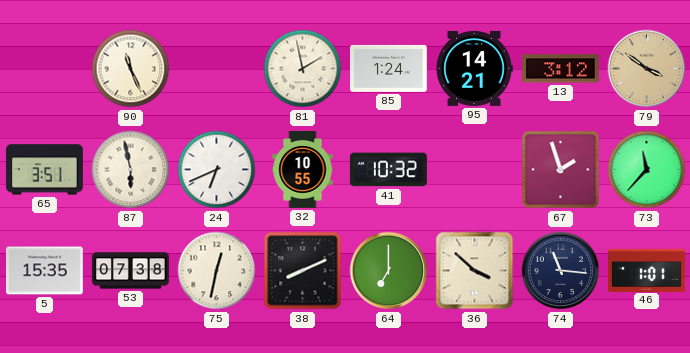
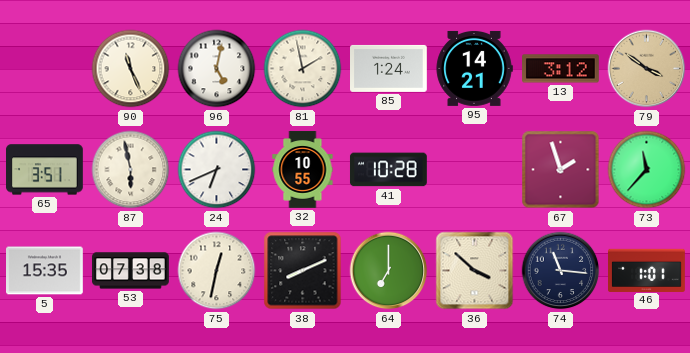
96: none -> 5:02
41: 10:32 -> 10:28
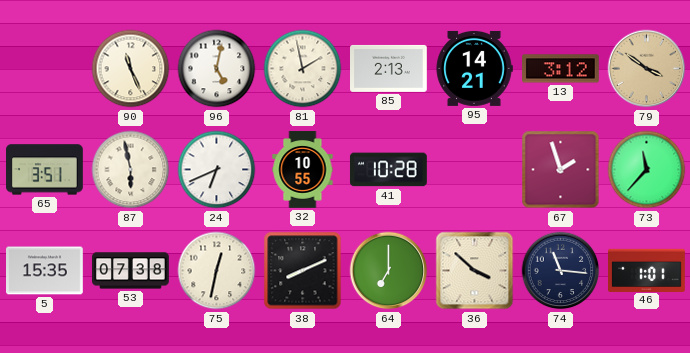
85: 1:24 -> 2:13
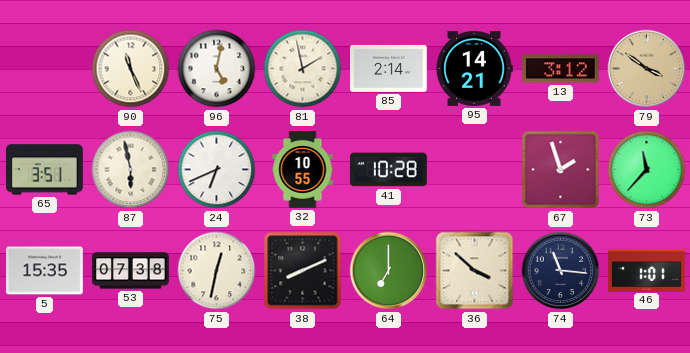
85: 2:13 -> 2:14
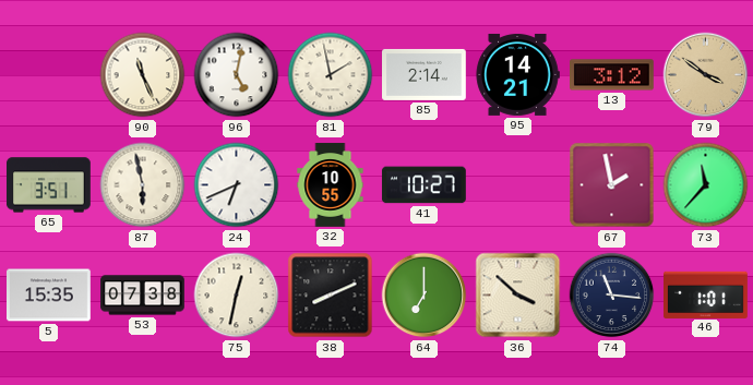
41: 10:28 -> 10:27
67: 1:57 -> 1:58
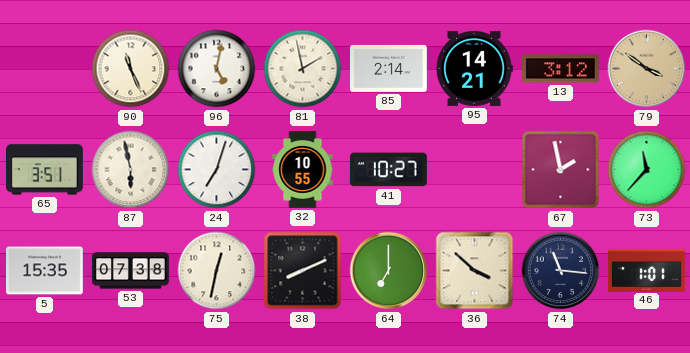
24: 6:41 -> 7:03
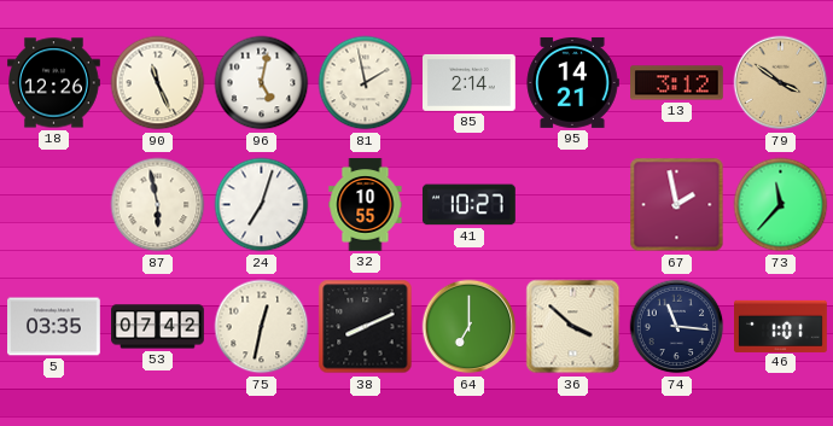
18: none -> 12:26
65: 3:51 -> none
5: 15:35 -> 03:35
53: 07:38 -> 07:42
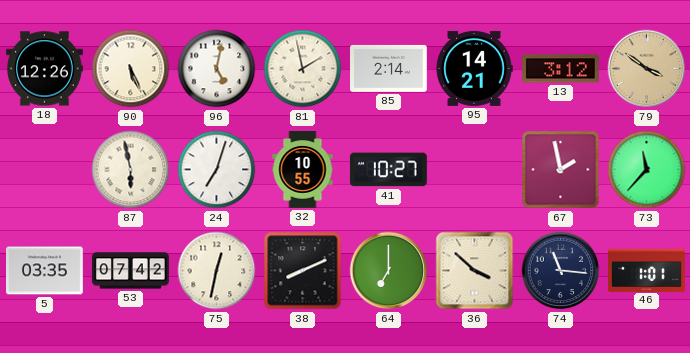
90: 11:26 -> 5:26
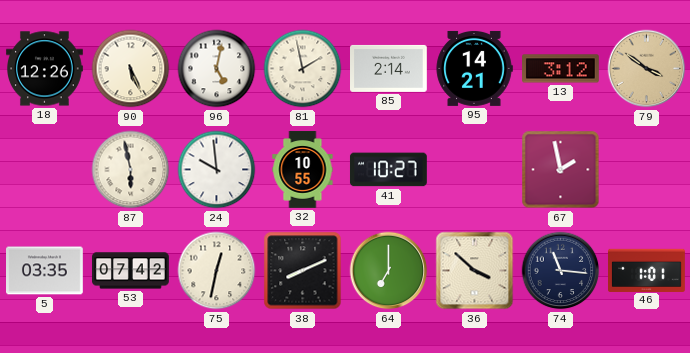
24: 7:03 -> 9:59
73: 11:37 -> none
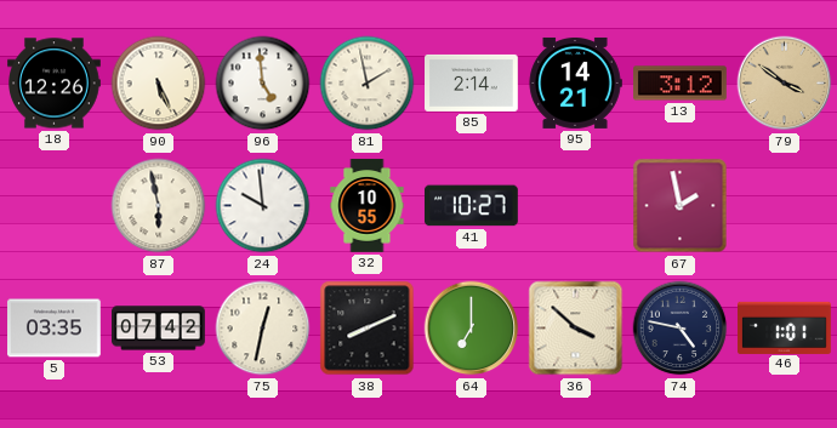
96: 5:02 -> 4:59
74: 11:16 -> 4:47
